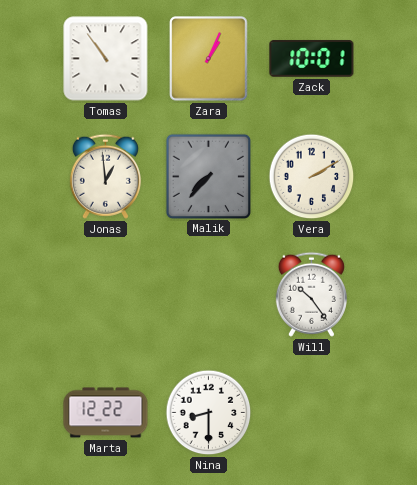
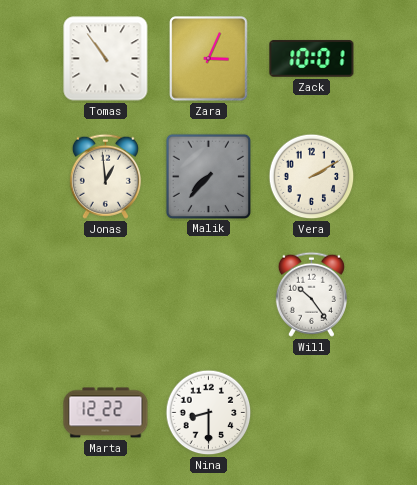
Zara: 1:04 -> 3:04
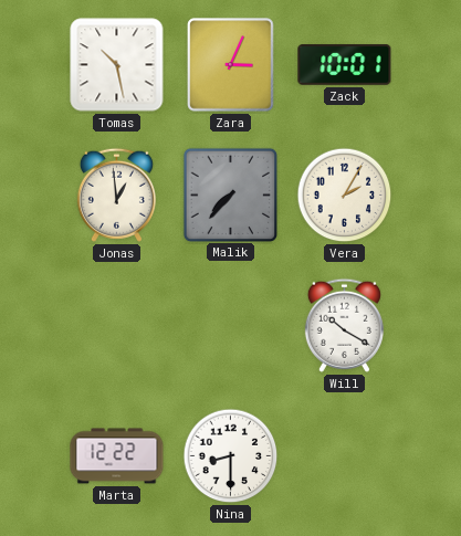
Tomas: 10:54 -> 10:28
Vera: 2:10 -> 2:05
Will: 10:24 -> 10:20
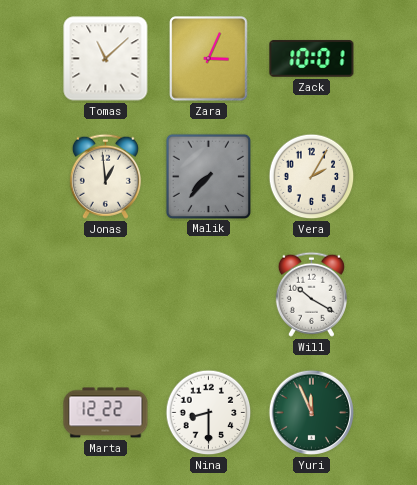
Tomas: 10:28 -> 11:08
Yuri: none -> 11:56
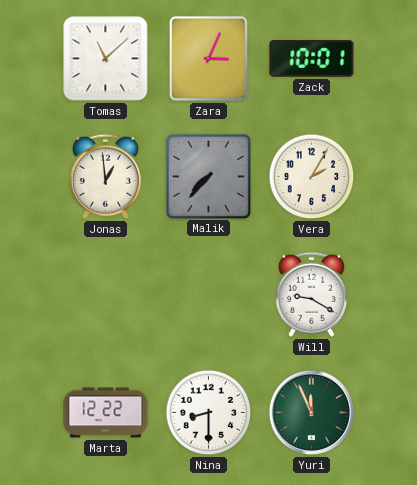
Will: 10:20 -> 9:20
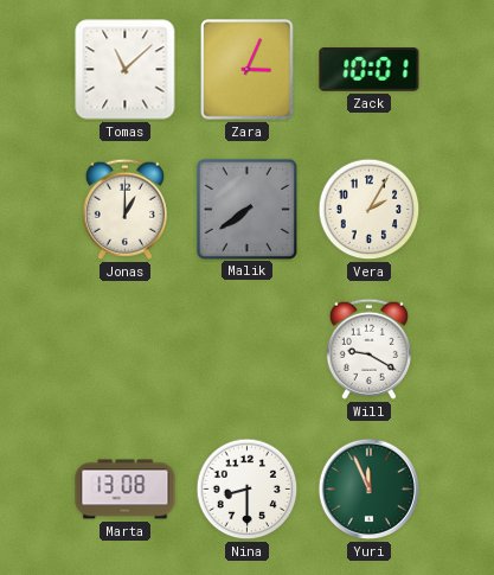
Jonas: 12:59 -> 1:00
Malik: 7:37 -> 7:39
Marta: 12:22 -> 13:08
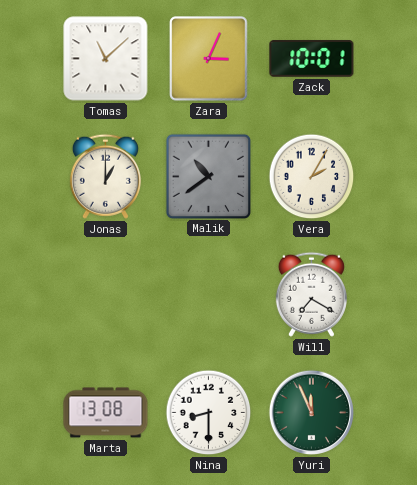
Malik: 7:39 -> 10:39
Will: 9:20 -> 7:20
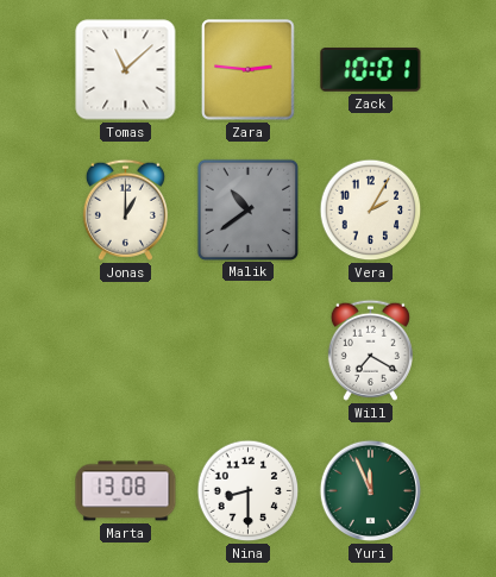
Zara: 3:04 -> 2:46
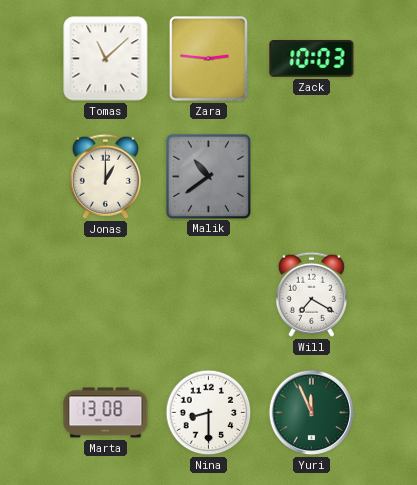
Zack: 10:01 -> 10:03
Vera: 2:05 -> none
